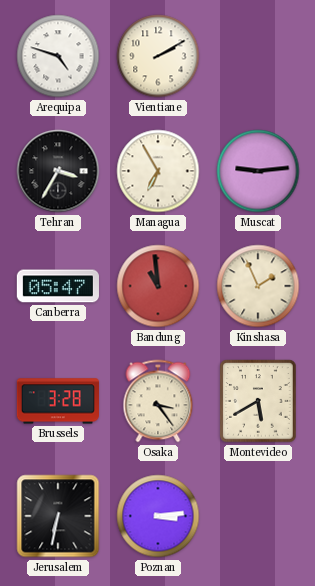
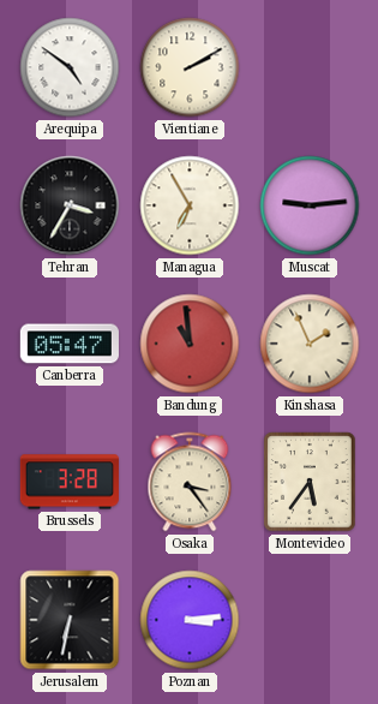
Arequipa: 4:48 -> 4:51
Montevideo: 5:40 -> 5:36
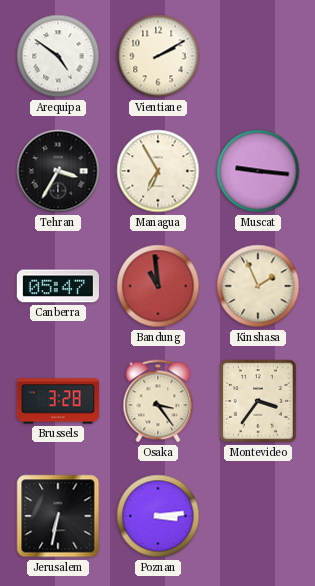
Muscat: 9:14 -> 9:16
Montevideo: 5:36 -> 3:36
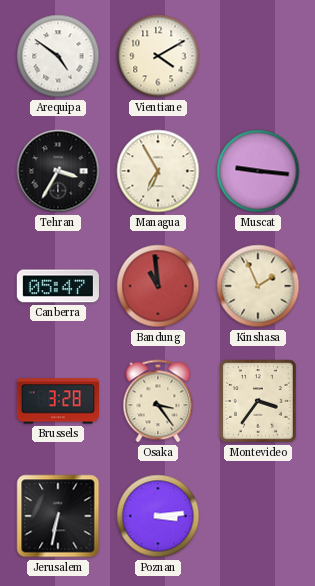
Vientiane: 2:10 -> 4:10
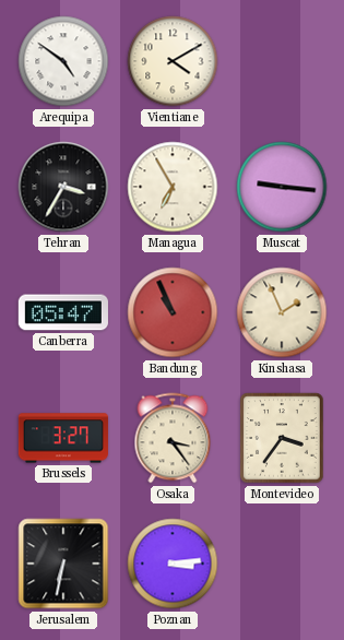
Bandung: 10:59 -> 10:56
Brussels: 3:28 -> 3:27
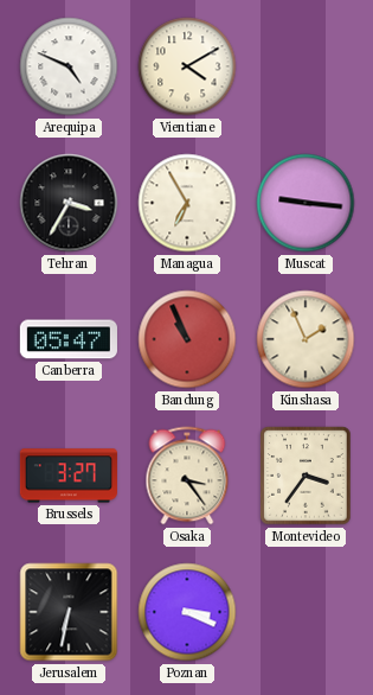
Arequipa: 4:51 -> 4:49
Poznan: 3:14 -> 3:19
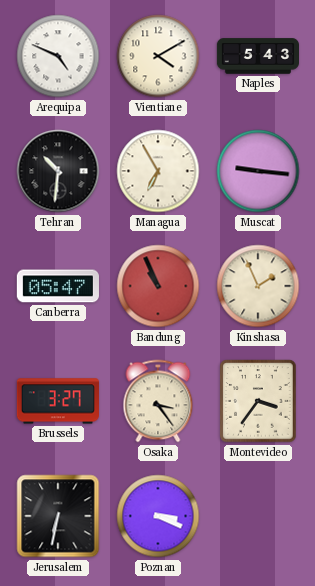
Naples: none -> 5:43
Tehran: 3:35 -> 10:31
